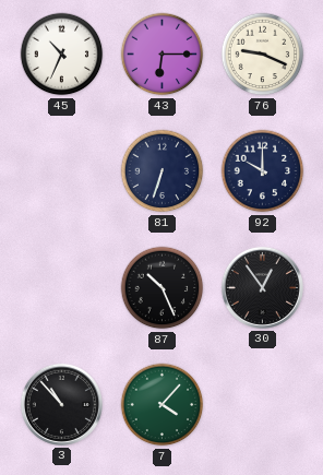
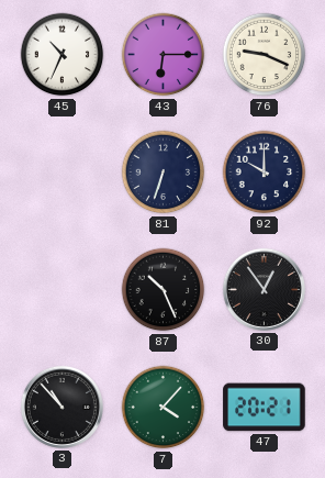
47: none -> 20:21
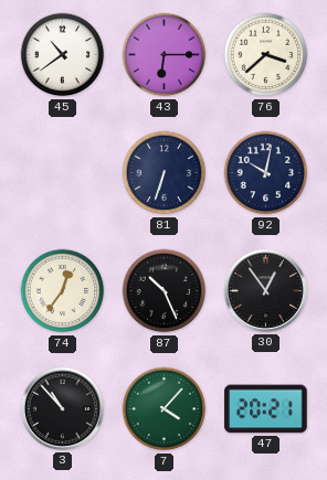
45: 10:34 -> 10:39
76: 9:19 -> 3:38
92: 10:00 -> 10:02
74: none -> 12:36
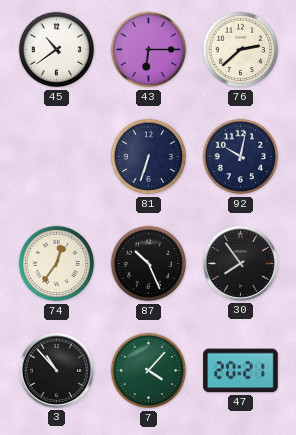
76: 3:38 -> 2:38
30: 12:54 -> 7:54
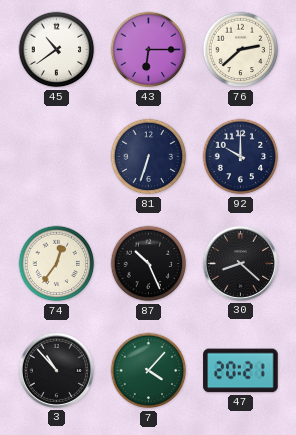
92: 10:02 -> 10:00
30: 7:54 -> 8:22
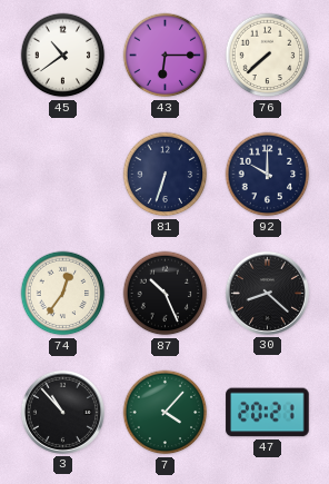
76: 2:38 -> 7:38
